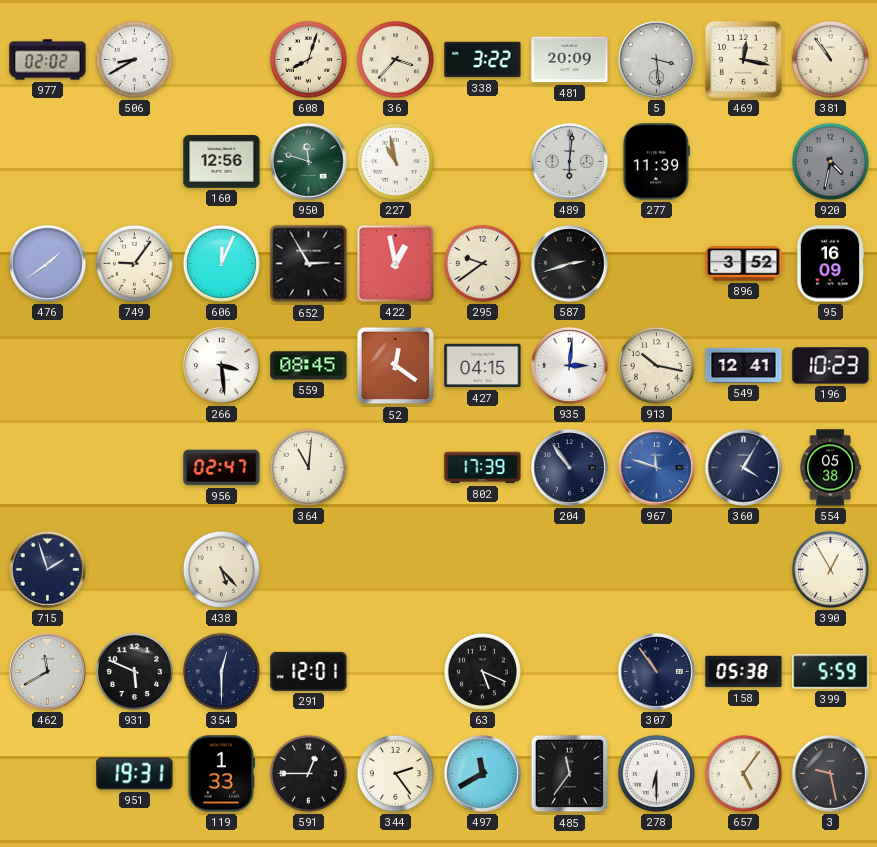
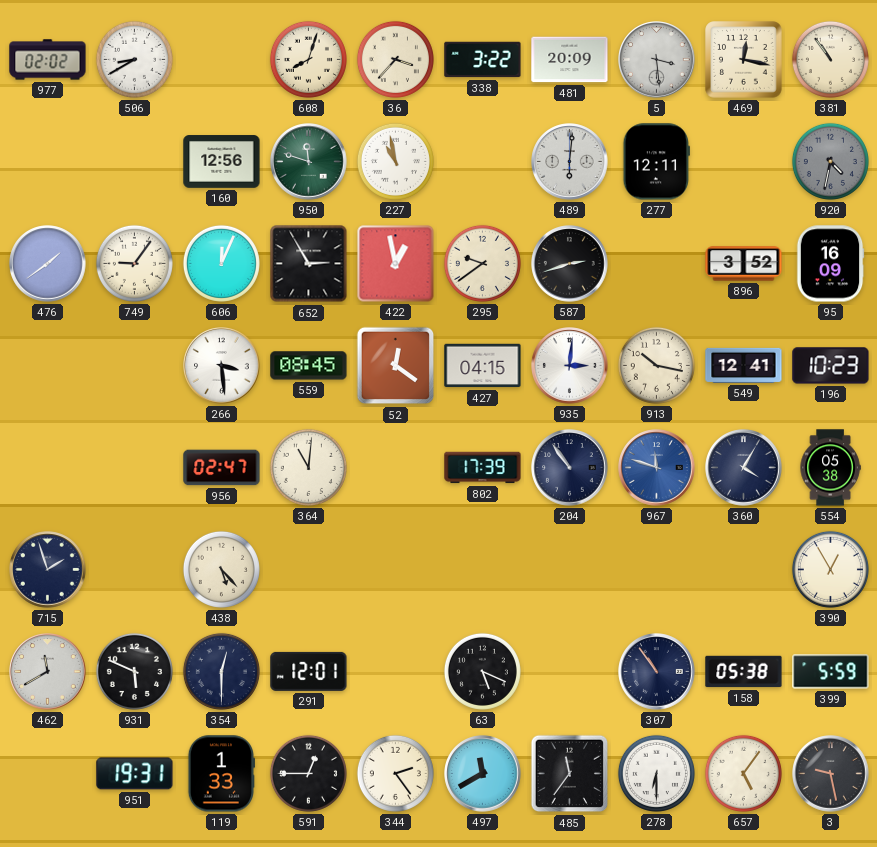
277: 11:39 -> 12:11
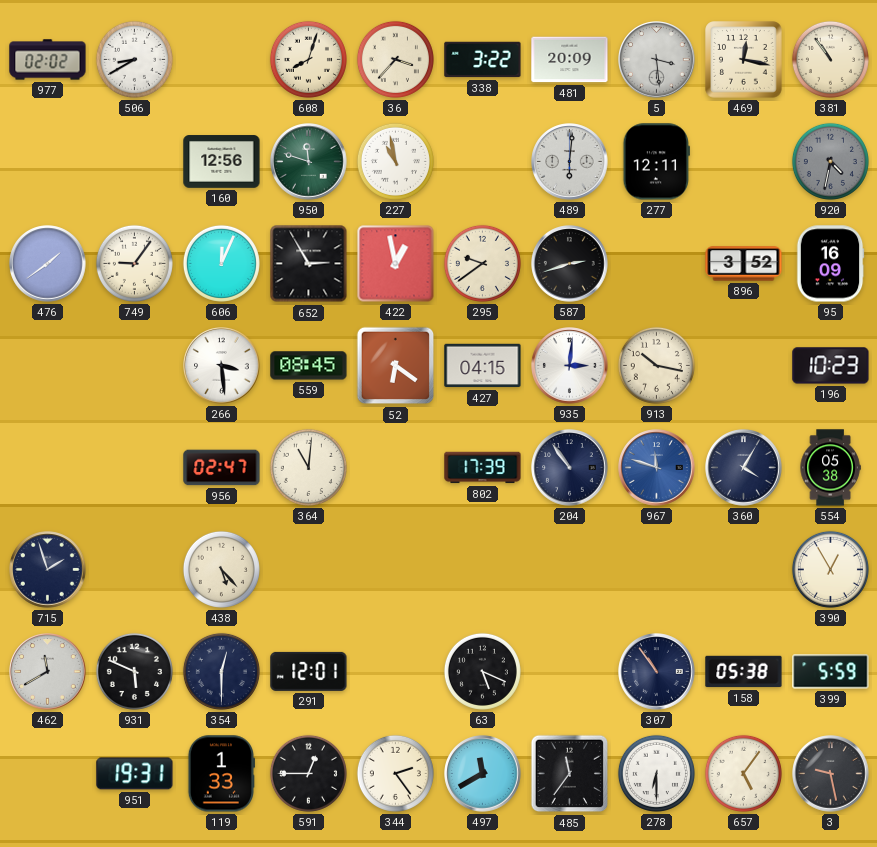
52: 12:21 -> 6:21
549: 12:41 -> none
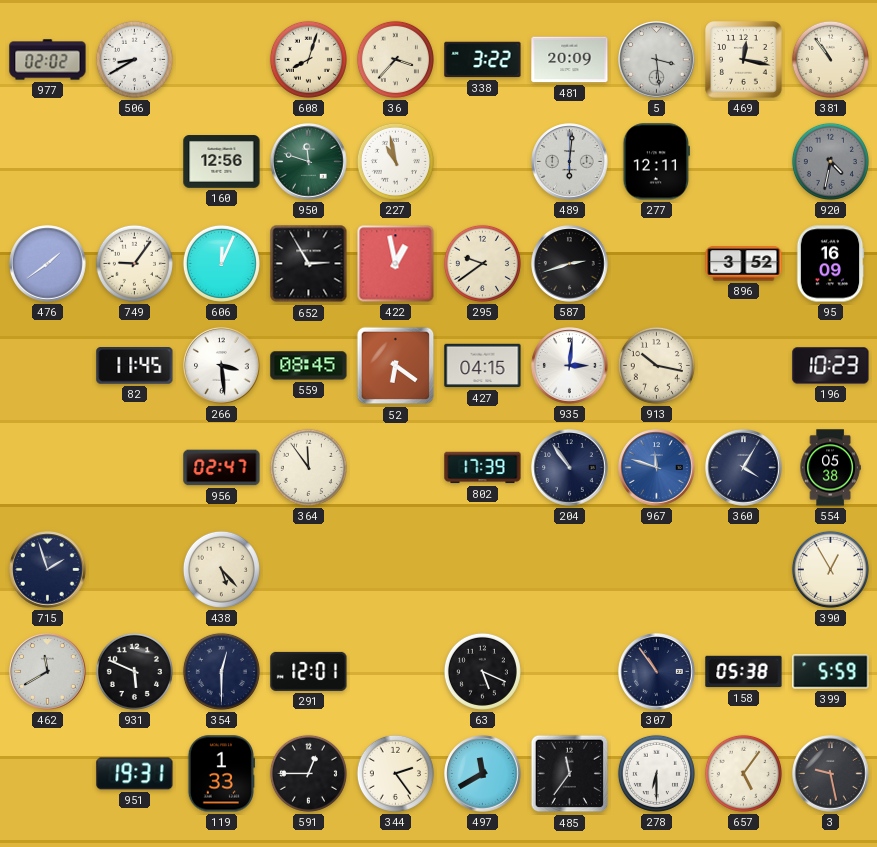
82: none -> 11:45
364: 11:01 -> 11:54
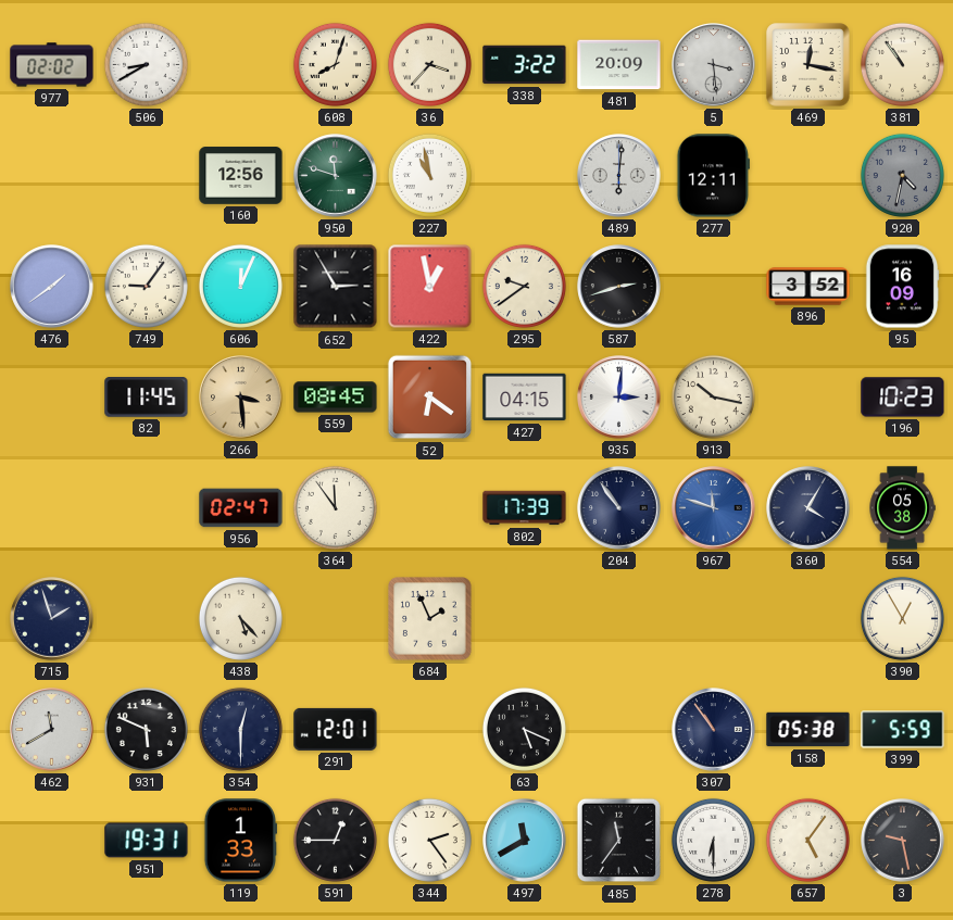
266 dial: white -> champagne
684: none -> 1:56
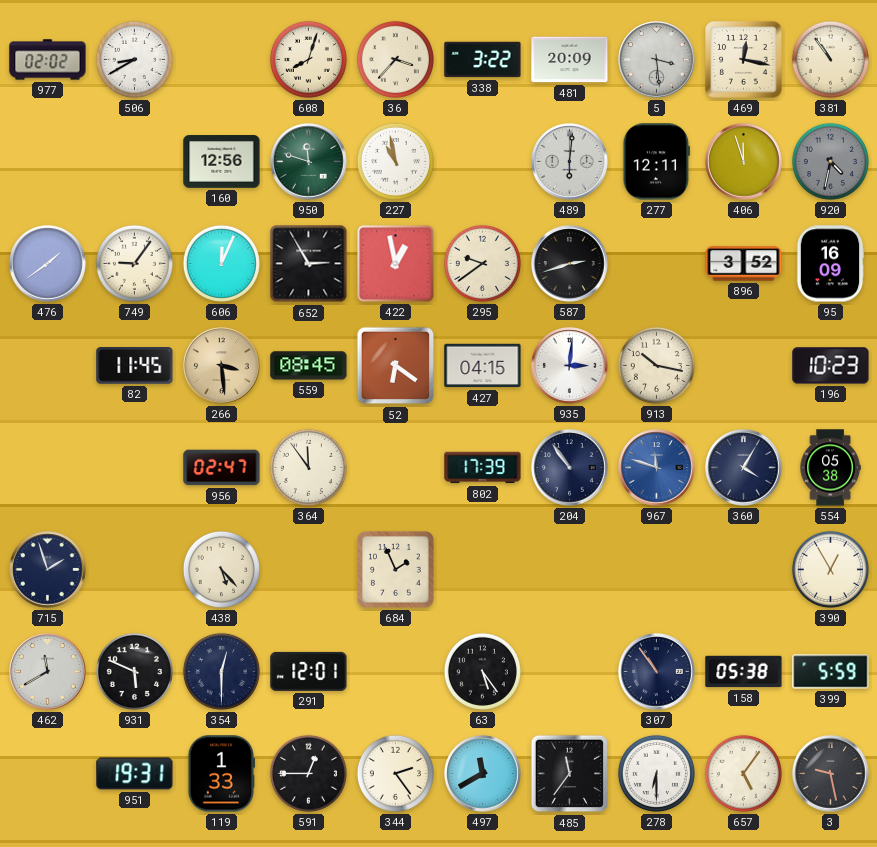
406: none -> 11:57
63: 5:19 -> 5:24
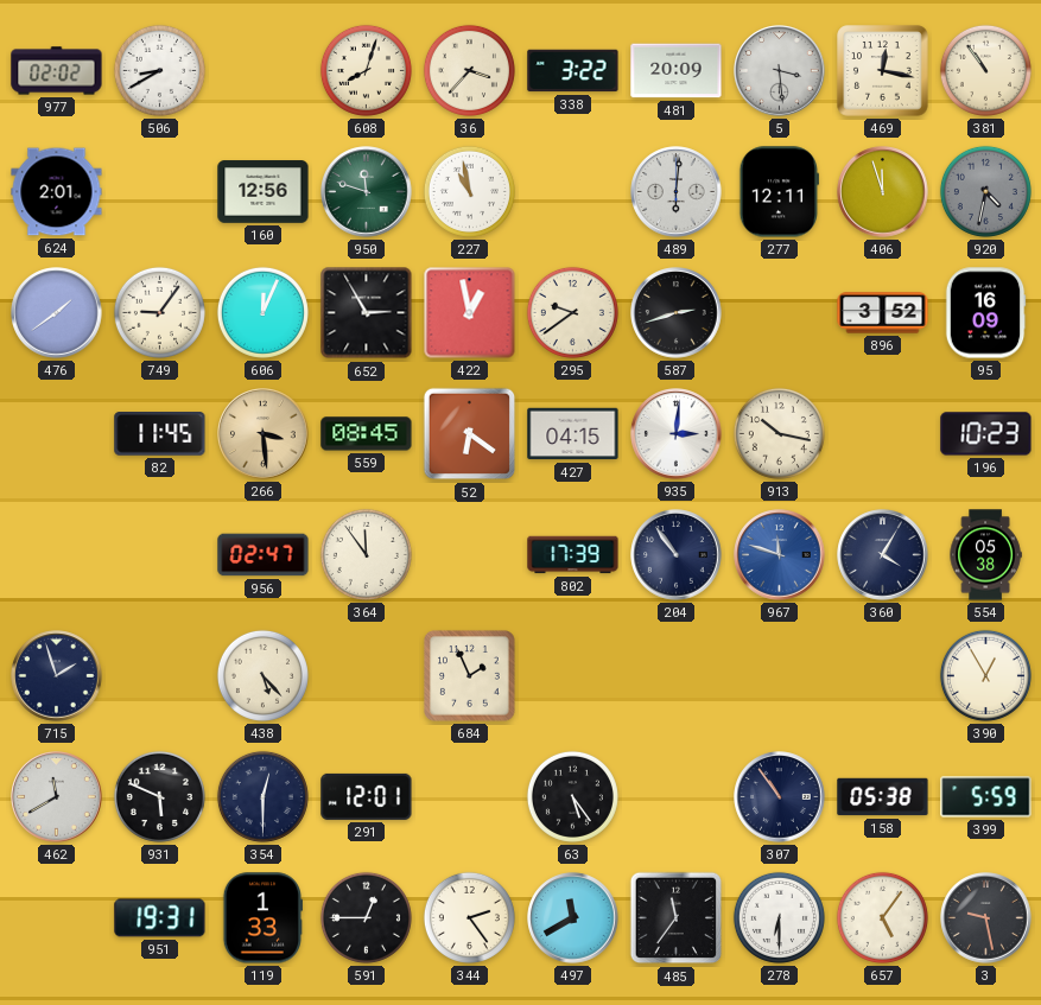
624: none -> 2:01
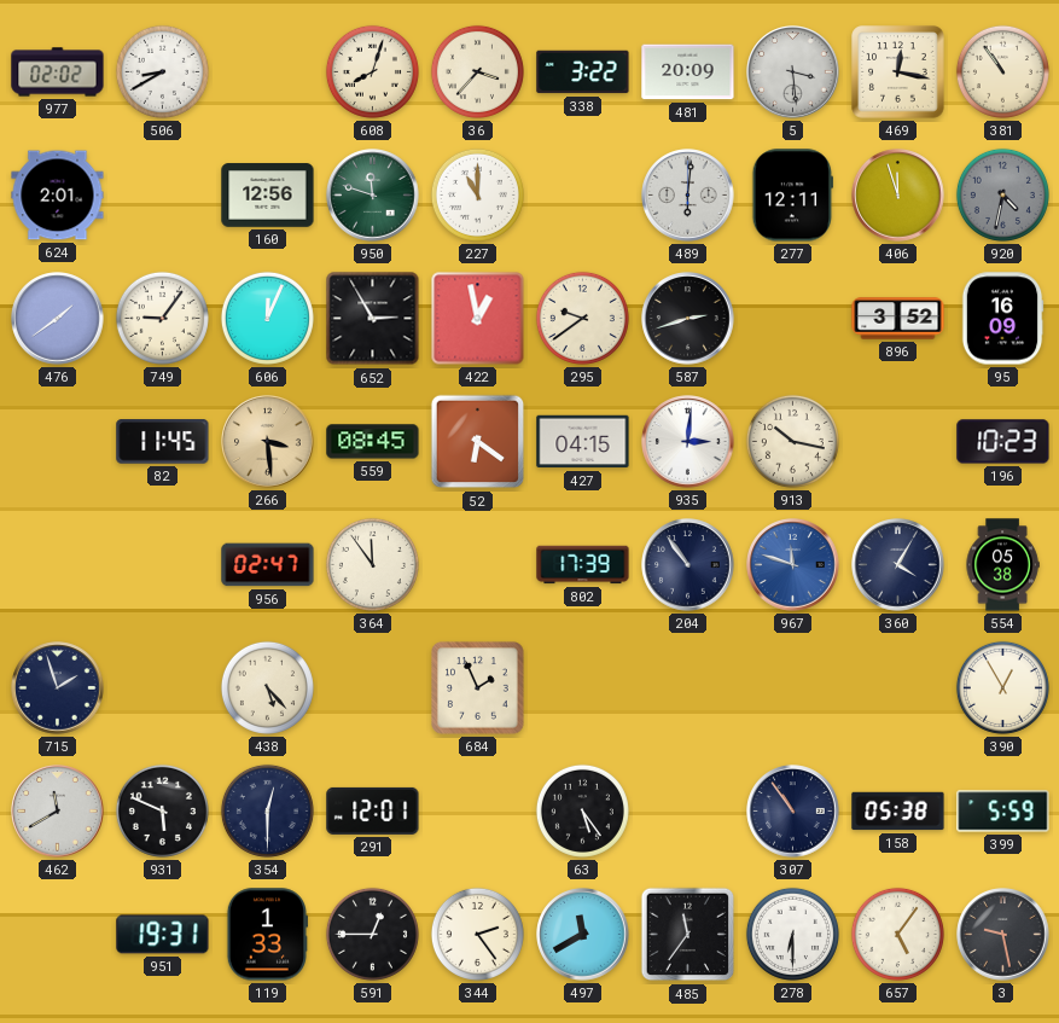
227: 10:58 -> 11:00
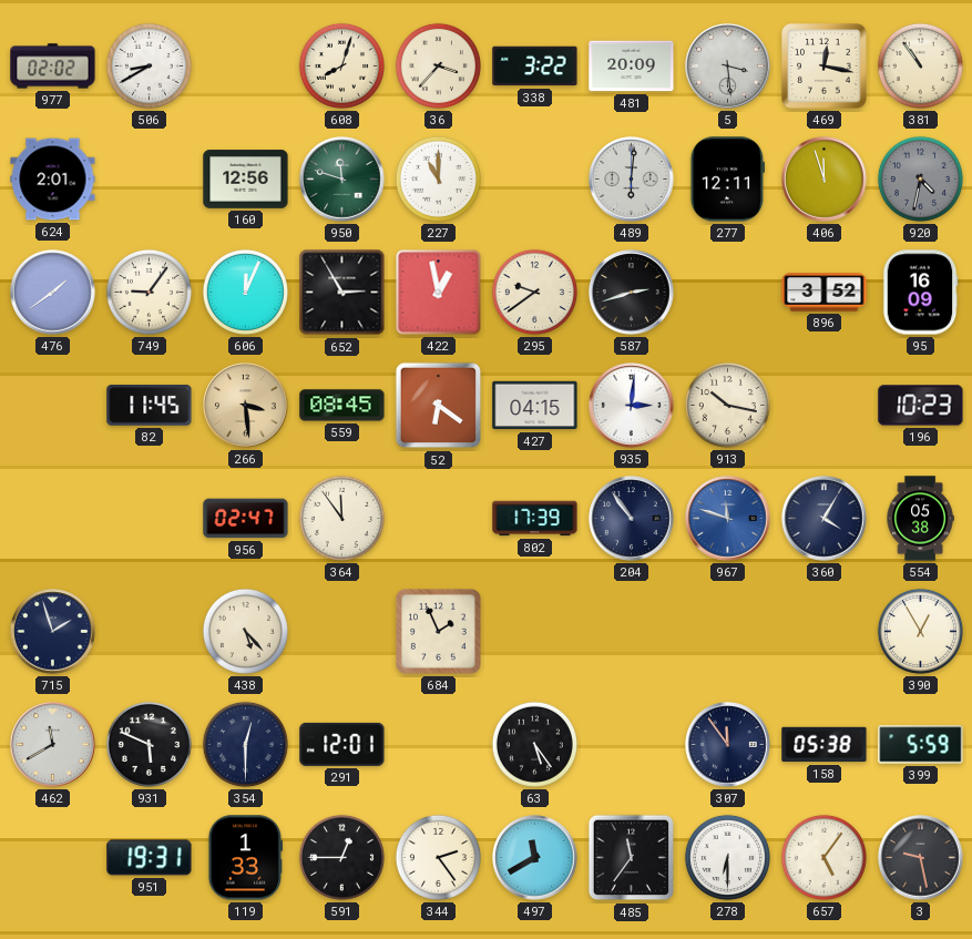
307: 10:54 -> 11:54
